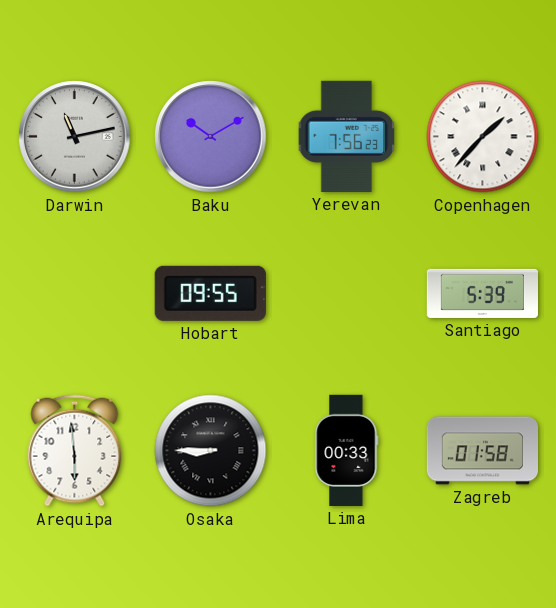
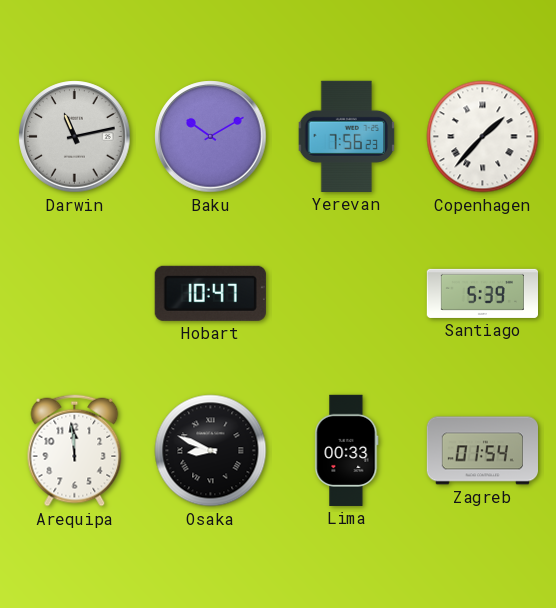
Hobart: 09:55 -> 10:47
Arequipa: 5:59 -> 11:59
Osaka: 8:45 -> 8:49
Zagreb: 01:58 -> 01:54
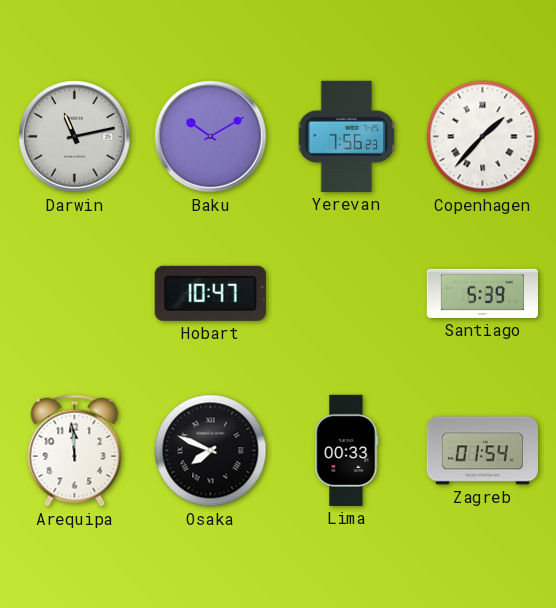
Osaka: 8:49 -> 7:49
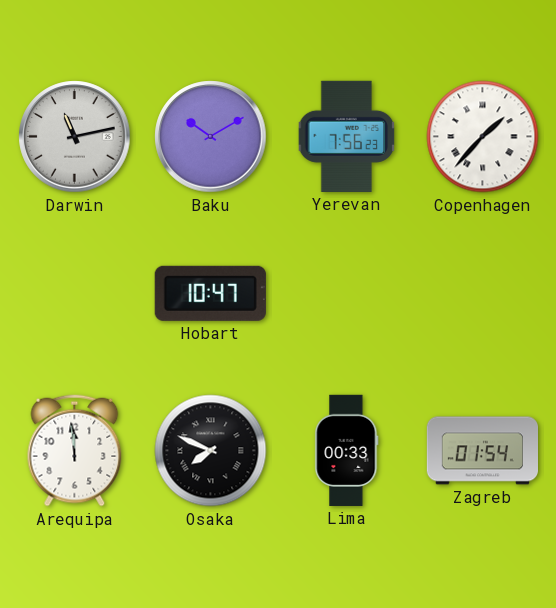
Santiago: 5:39 -> none
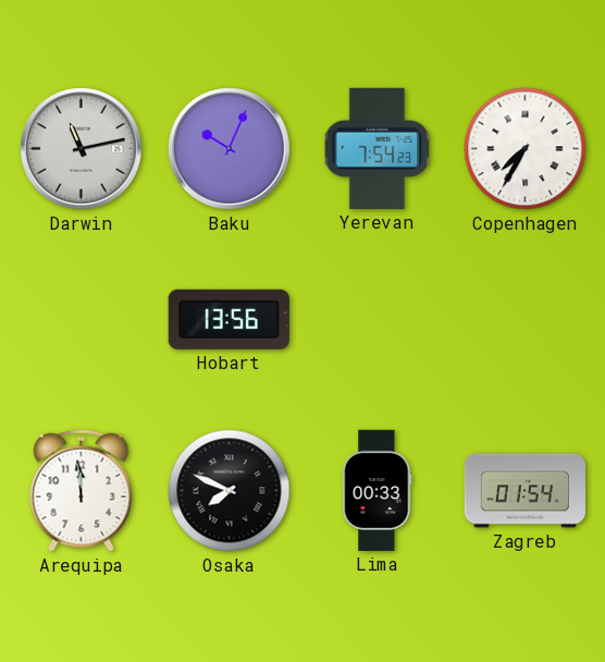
Baku: 10:10 -> 10:04
Yerevan: 7:56 -> 7:54
Copenhagen: 1:37 -> 7:35
Hobart: 10:47 -> 13:56
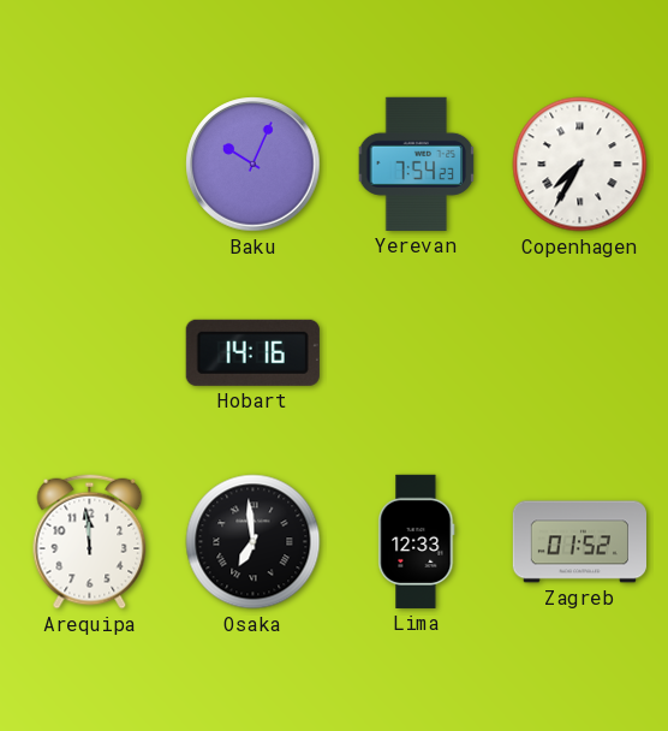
Darwin: 11:13 -> none
Hobart: 13:56 -> 14:16
Osaka: 7:49 -> 6:59
Lima: 00:33 -> 12:33
Zagreb: 01:54 -> 01:52
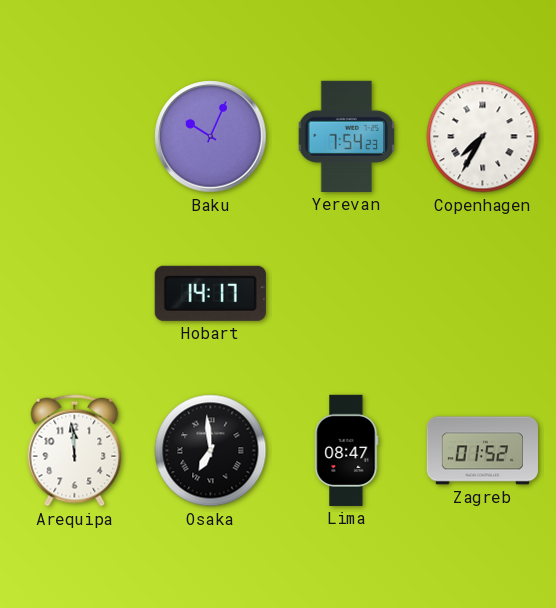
Hobart: 14:16 -> 14:17
Lima: 12:33 -> 08:47
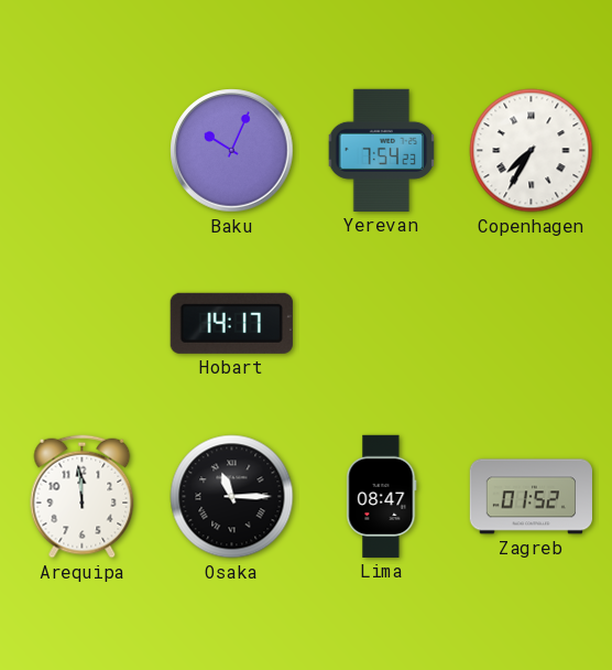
Osaka: 6:59 -> 11:15
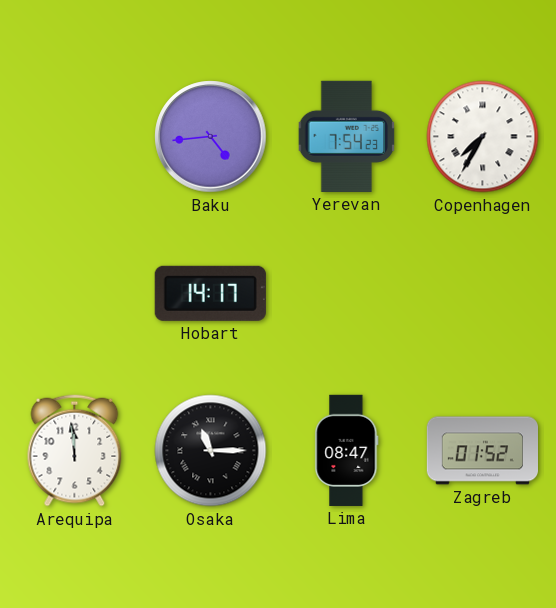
Baku: 10:04 -> 4:44
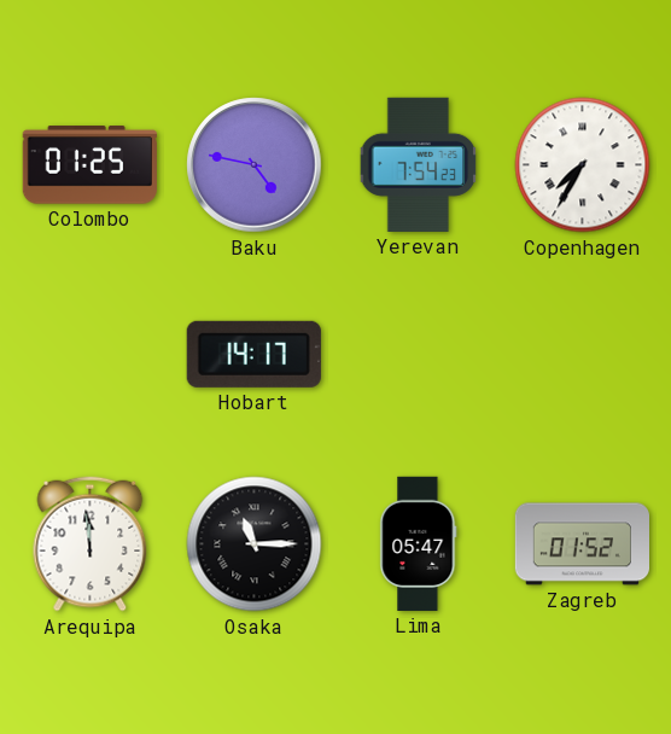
Colombo: none -> 01:25
Baku: 4:44 -> 4:47
Lima: 08:47 -> 05:47
